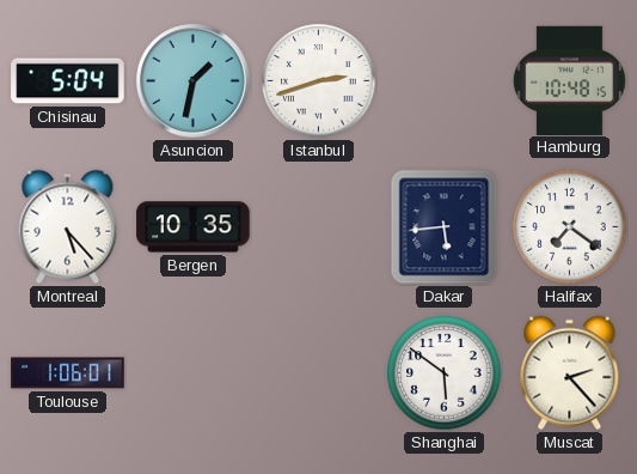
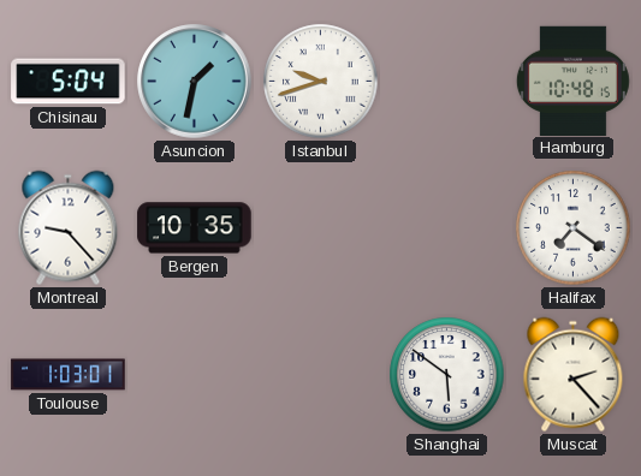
Istanbul: 2:42 -> 9:42
Montreal: 5:23 -> 9:23
Dakar: 5:44 -> none
Toulouse: 1:06 -> 1:03
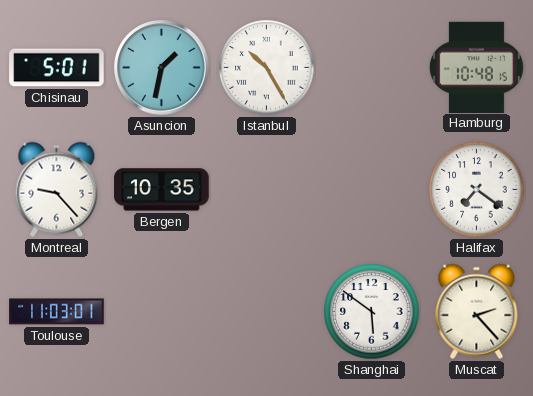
Chisinau: 5:04 -> 5:01
Istanbul: 9:42 -> 10:25
Toulouse: 1:03 -> 11:03
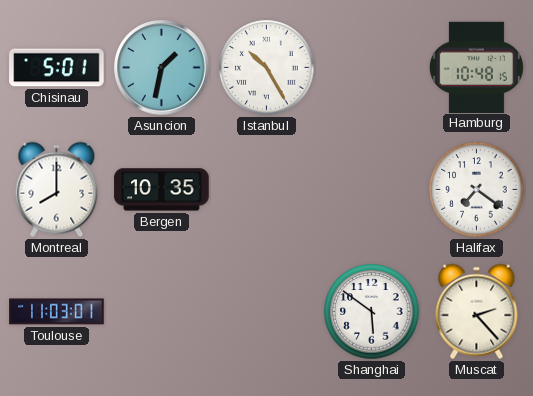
Montreal: 9:23 -> 8:00
